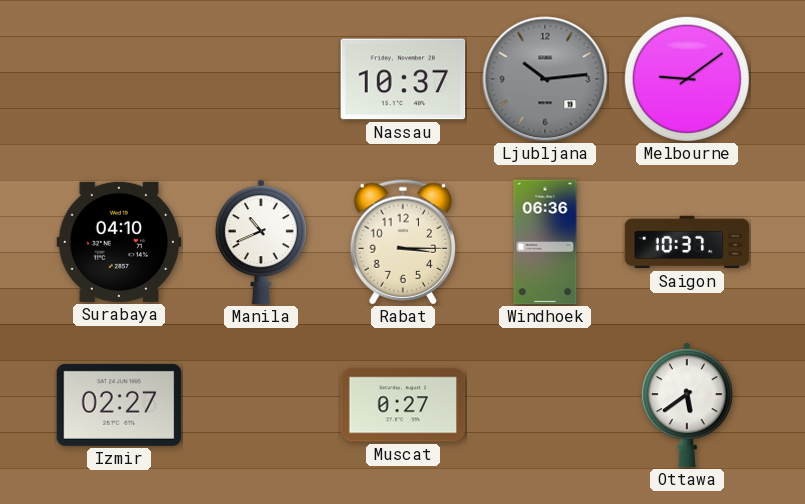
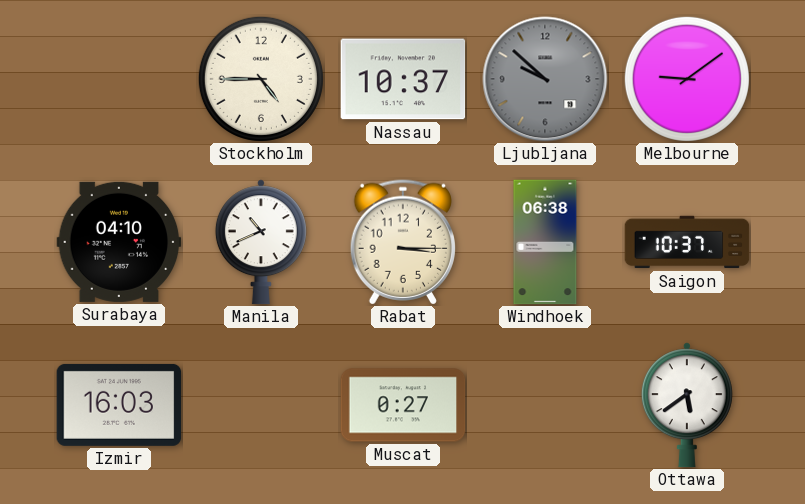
Stockholm: none -> 4:45
Ljubljana: 10:14 -> 9:52
Windhoek: 06:36 -> 06:38
Izmir: 02:27 -> 16:03
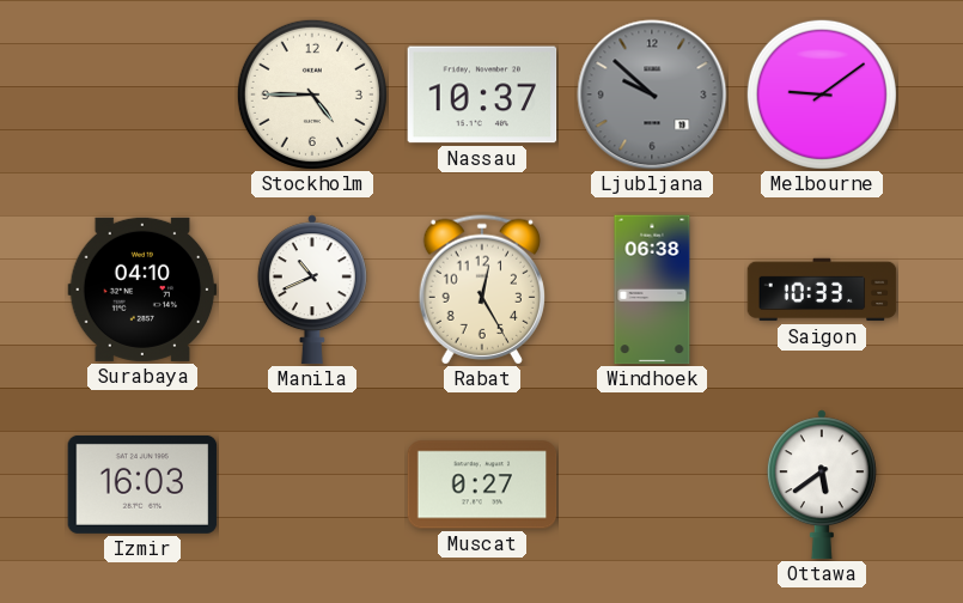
Rabat: 3:15 -> 12:25
Saigon: 10:37 -> 10:33
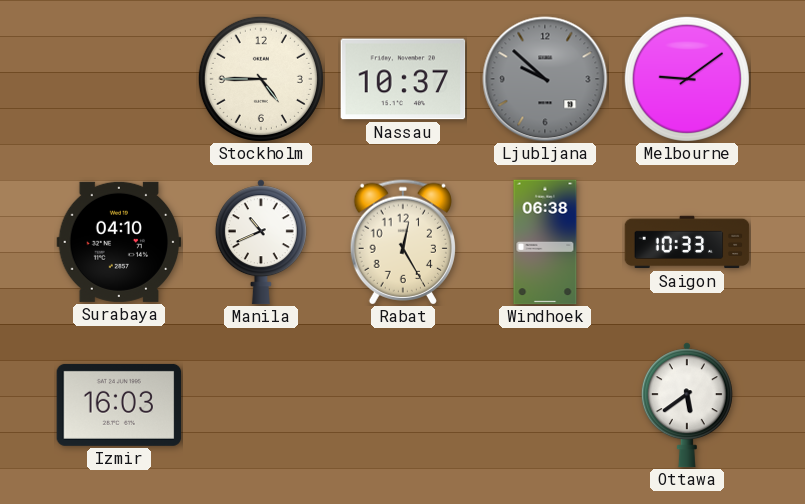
Muscat: 0:27 -> none
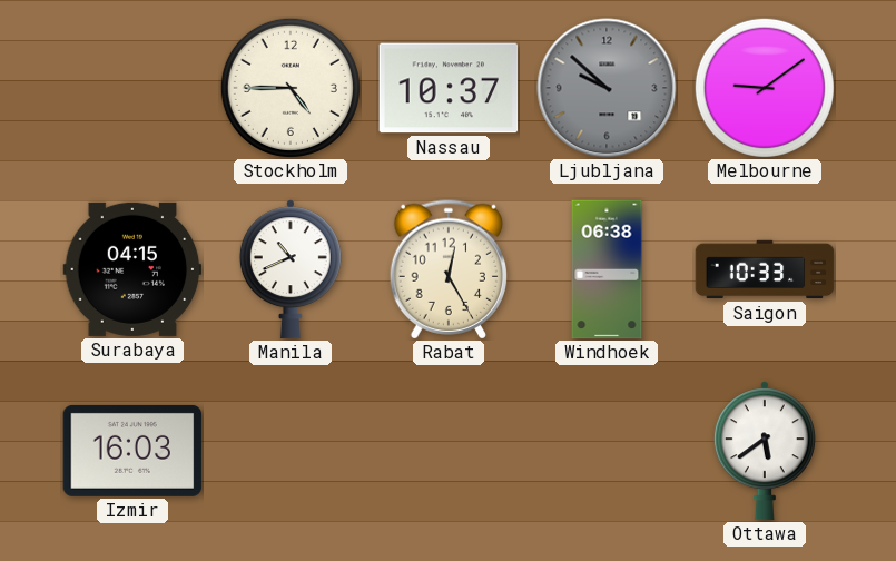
Surabaya: 04:10 -> 04:15
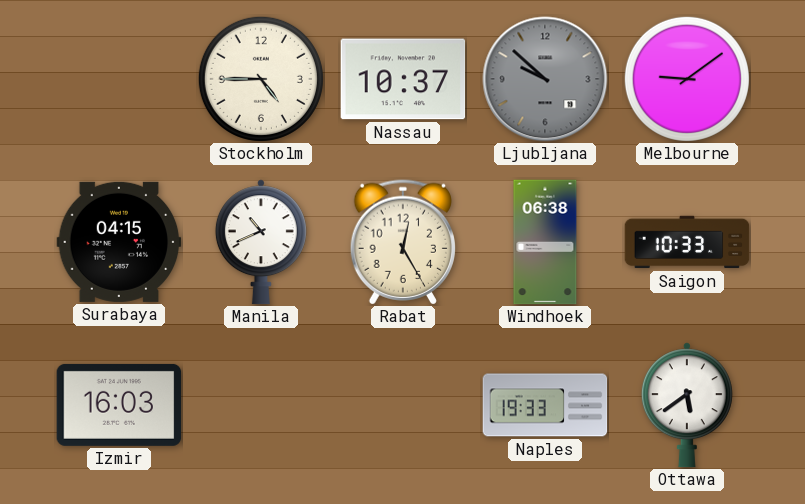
Naples: none -> 19:33
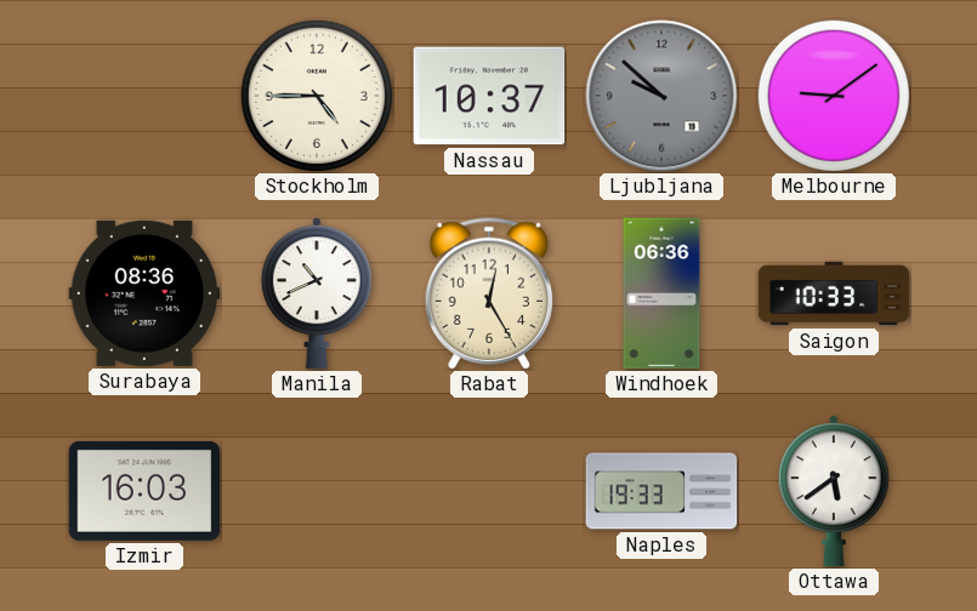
Surabaya: 04:15 -> 08:36
Windhoek: 06:38 -> 06:36
